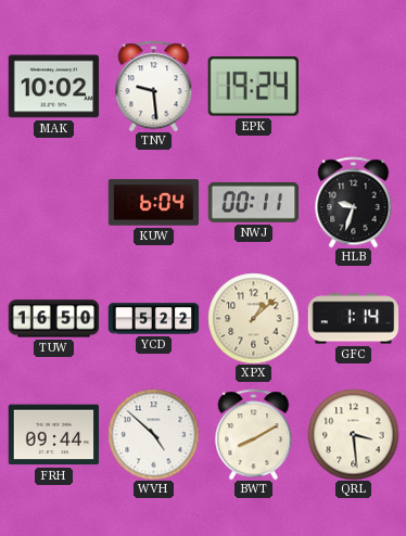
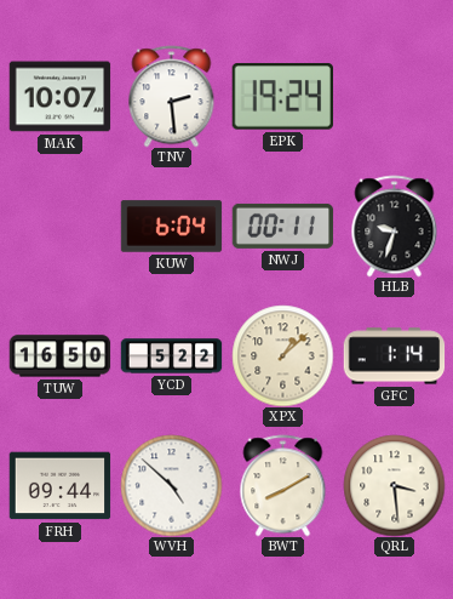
MAK: 10:02 -> 10:07
TNV: 9:29 -> 2:29
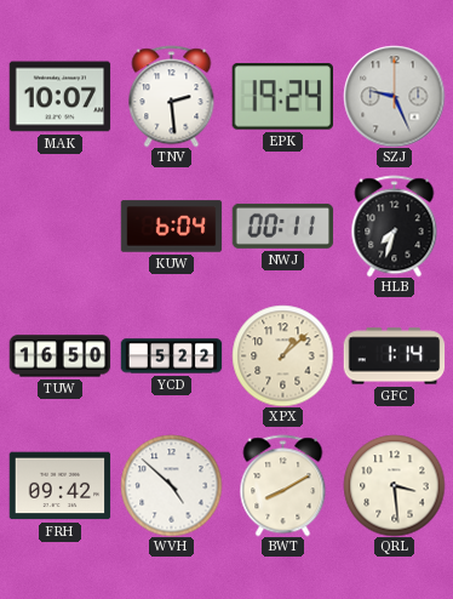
SZJ: none -> 9:26
HLB: 9:33 -> 7:33
FRH: 09:44 -> 09:42
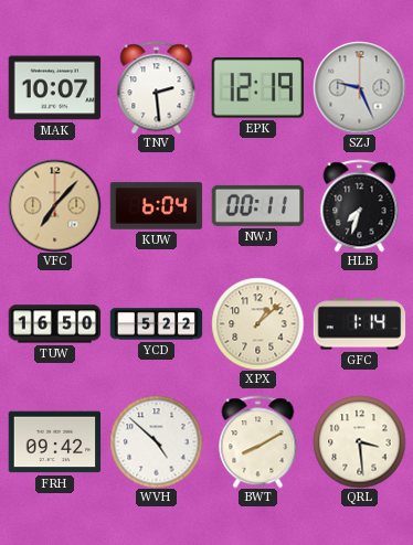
EPK: 19:24 -> 12:19
VFC: none -> 7:07
